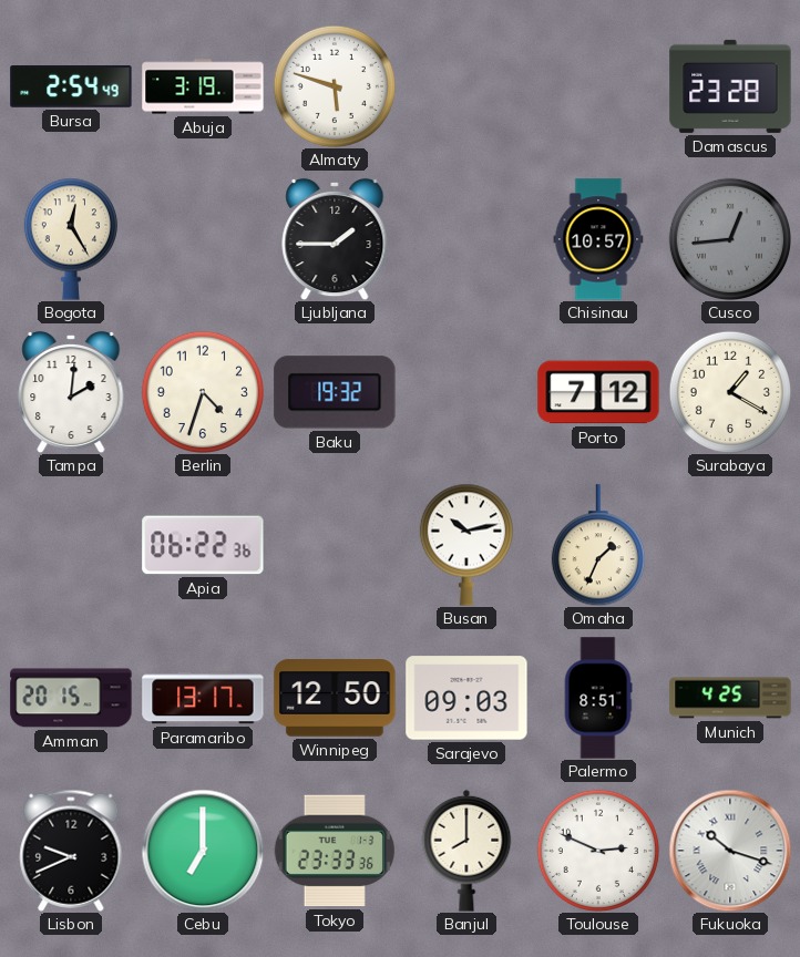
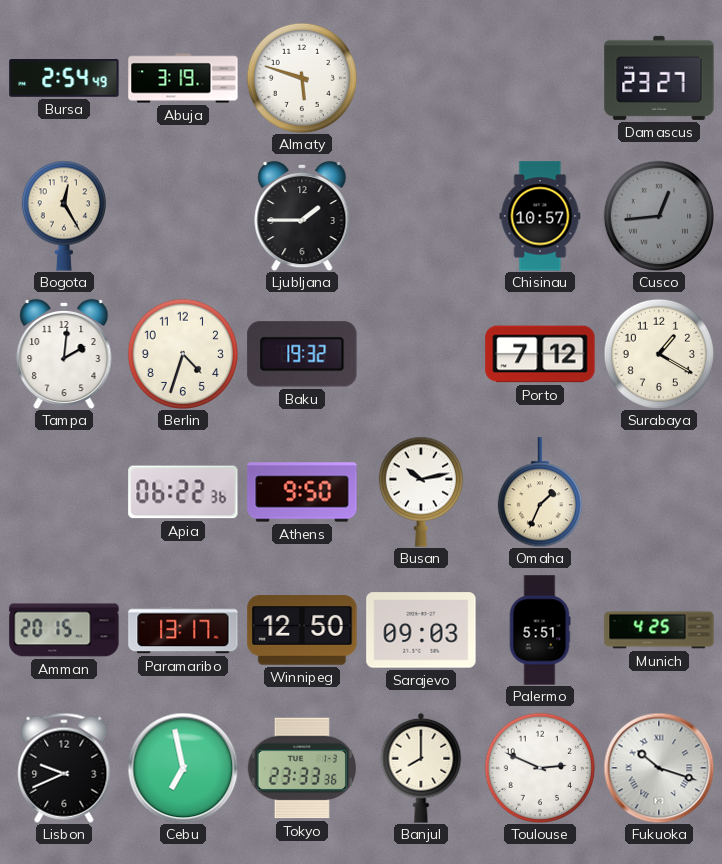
Damascus: 23:28 -> 23:27
Athens: none -> 9:50
Palermo: 8:51 -> 5:51
Cebu: 7:00 -> 6:58
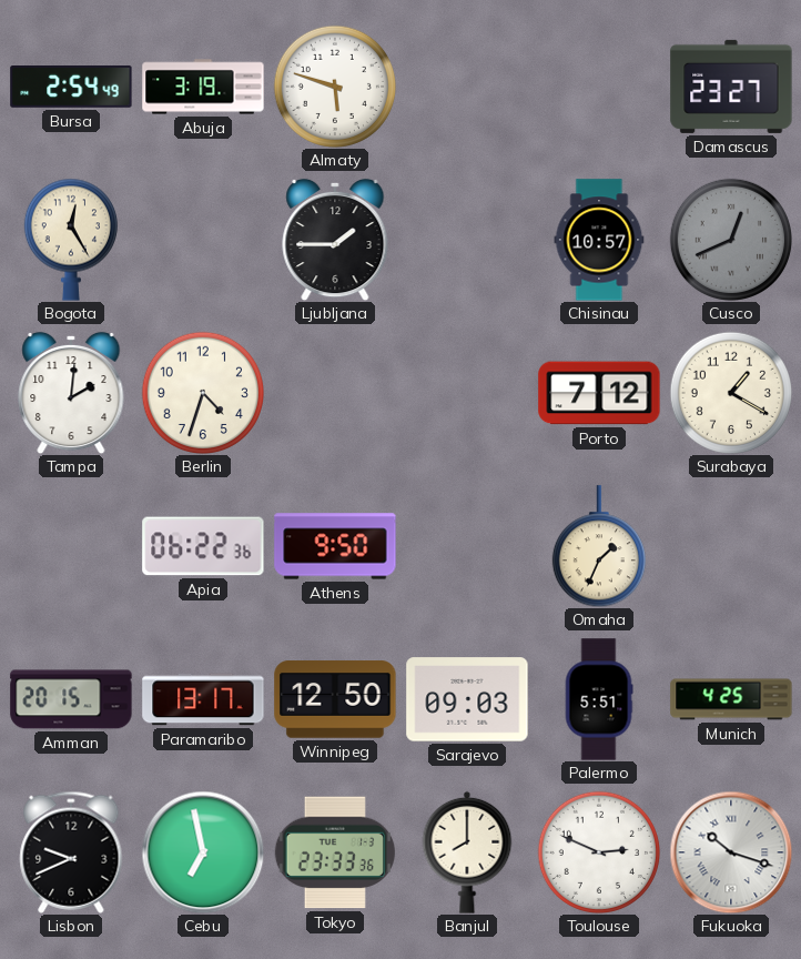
Cusco: 12:44 -> 12:41
Baku: 19:32 -> none
Busan: 10:13 -> none
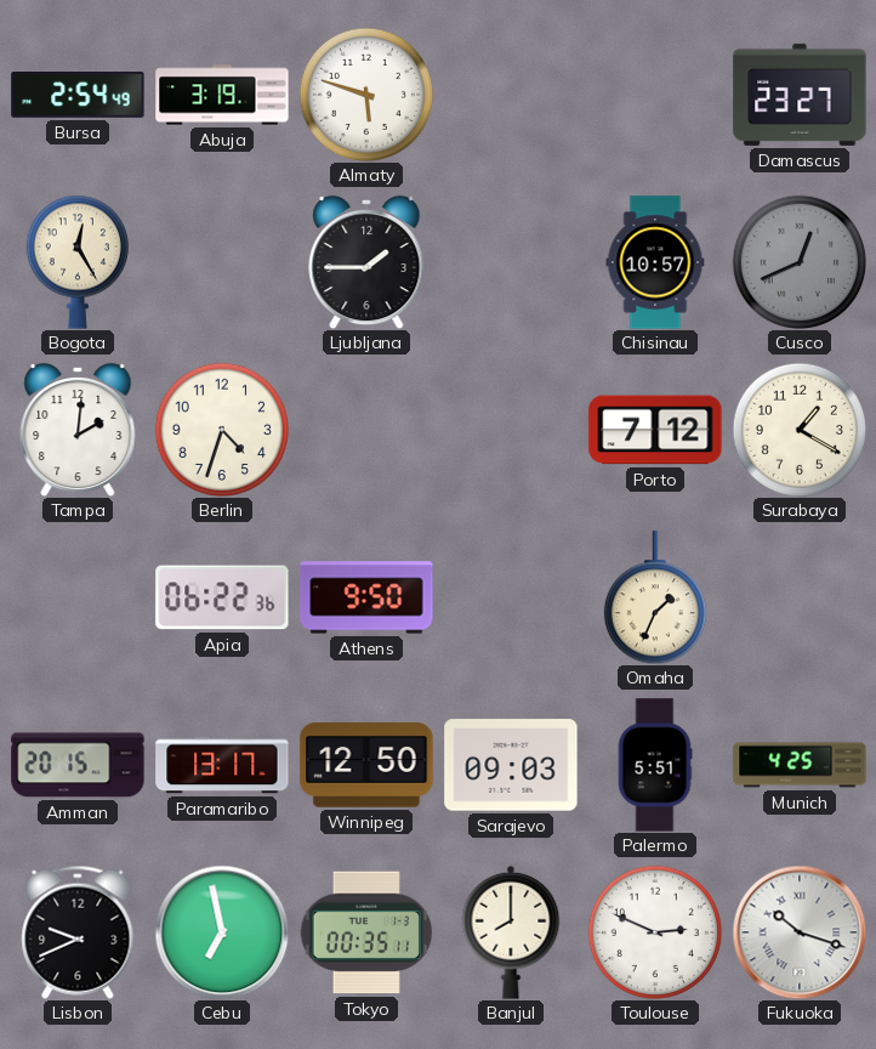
Tokyo: 23:33 -> 00:35
